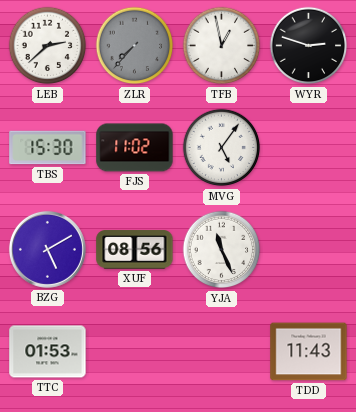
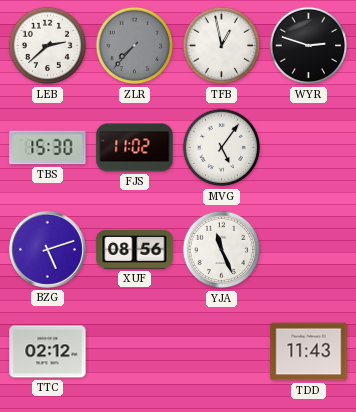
BZG: 5:10 -> 5:12
TTC: 01:53 -> 02:12
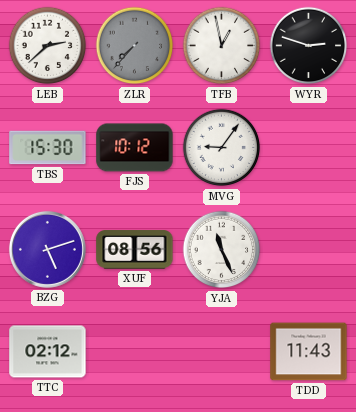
FJS: 11:02 -> 10:12
MVG: 5:06 -> 9:06
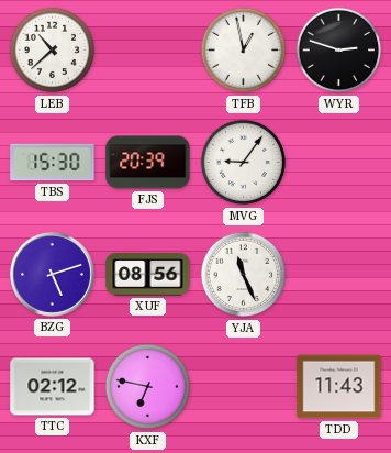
LEB: 2:38 -> 10:38
ZLR: 7:37 -> none
FJS: 10:12 -> 20:39
KXF: none -> 6:47
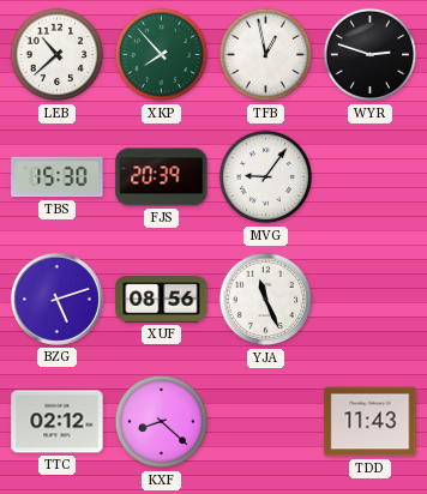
XKP: none -> 7:53
KXF: 6:47 -> 8:22
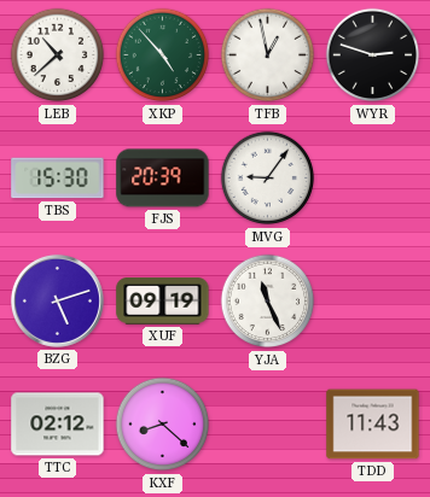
XKP: 7:53 -> 4:53
XUF: 08:56 -> 09:19
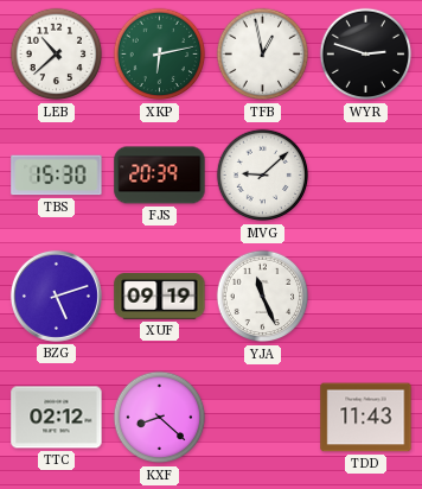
XKP: 4:53 -> 6:13
MVG: 9:06 -> 9:08
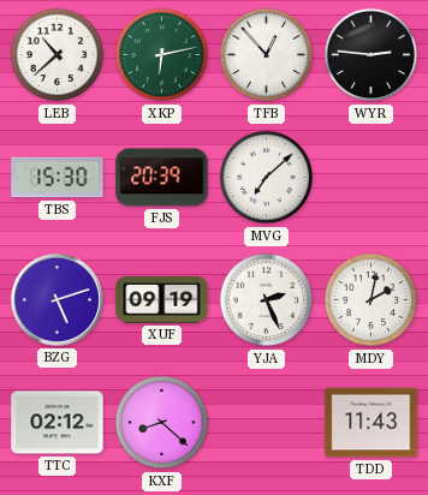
TFB: 12:58 -> 12:53
WYR: 2:48 -> 2:46
MVG: 9:08 -> 7:08
YJA: 11:26 -> 2:26
MDY: none -> 2:02
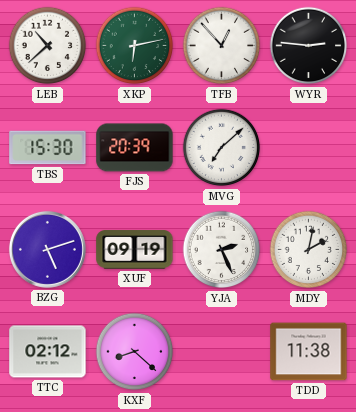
TDD: 11:43 -> 11:38
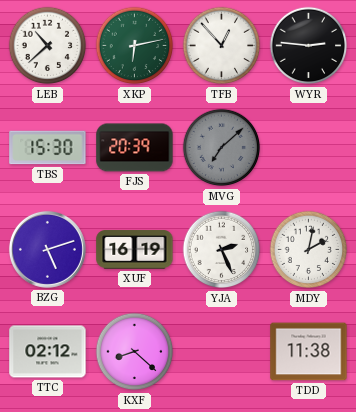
MVG dial: white -> grey
XUF: 09:19 -> 16:19
